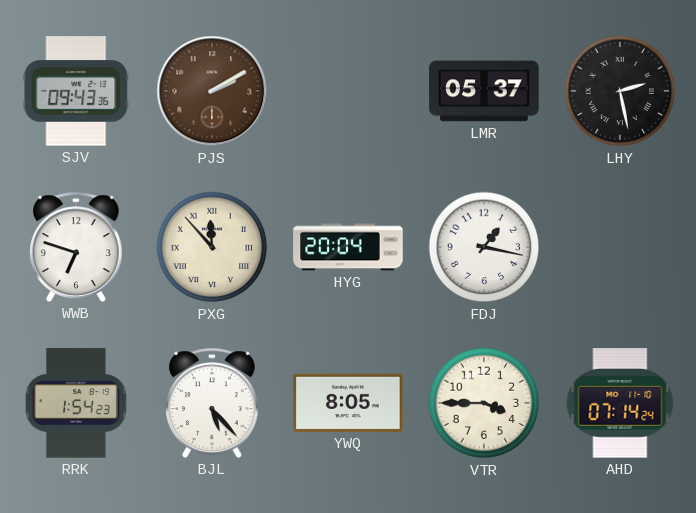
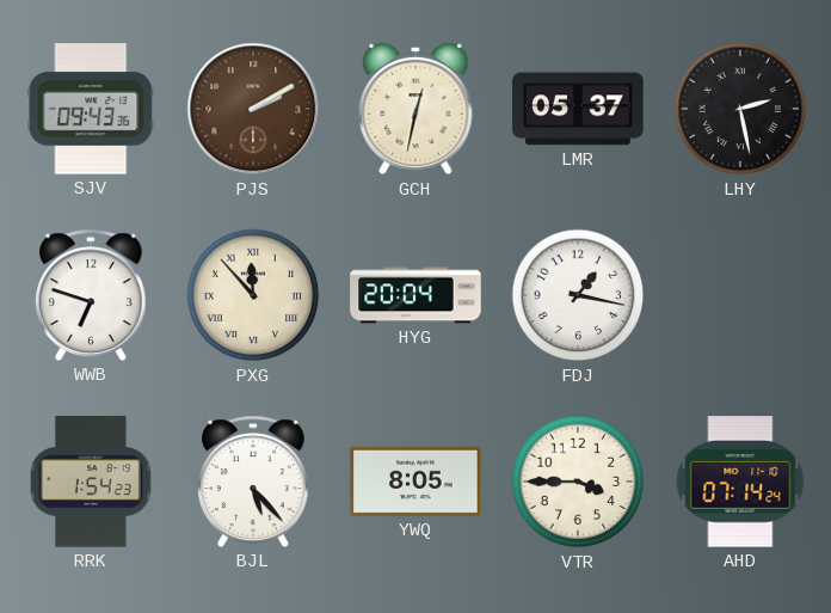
GCH: none -> 12:32
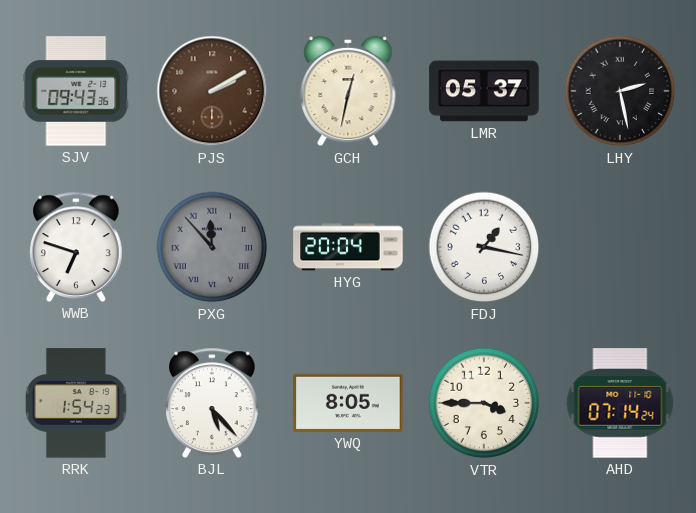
PXG dial: cream -> grey
